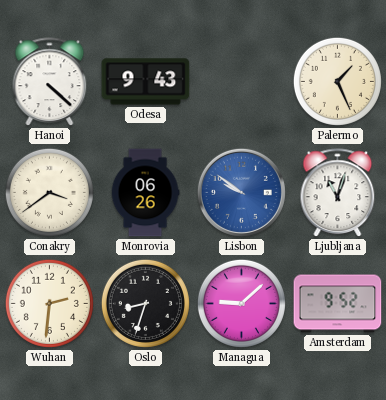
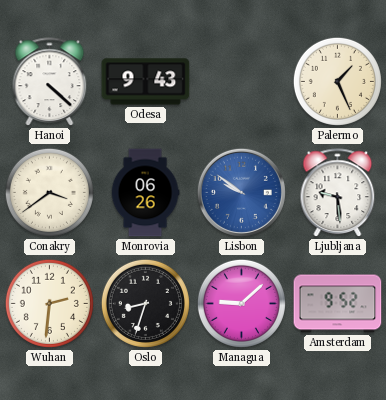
Ljubljana: 11:03 -> 9:29
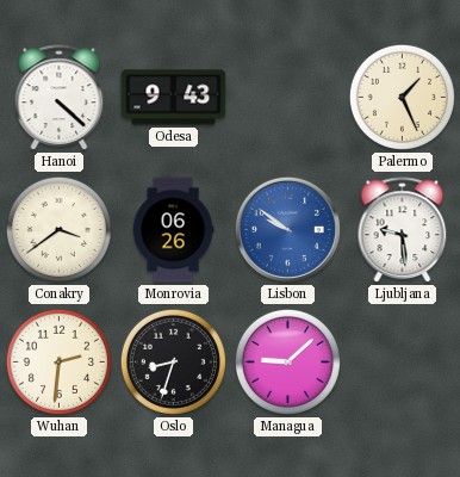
Amsterdam: 9:52 -> none
